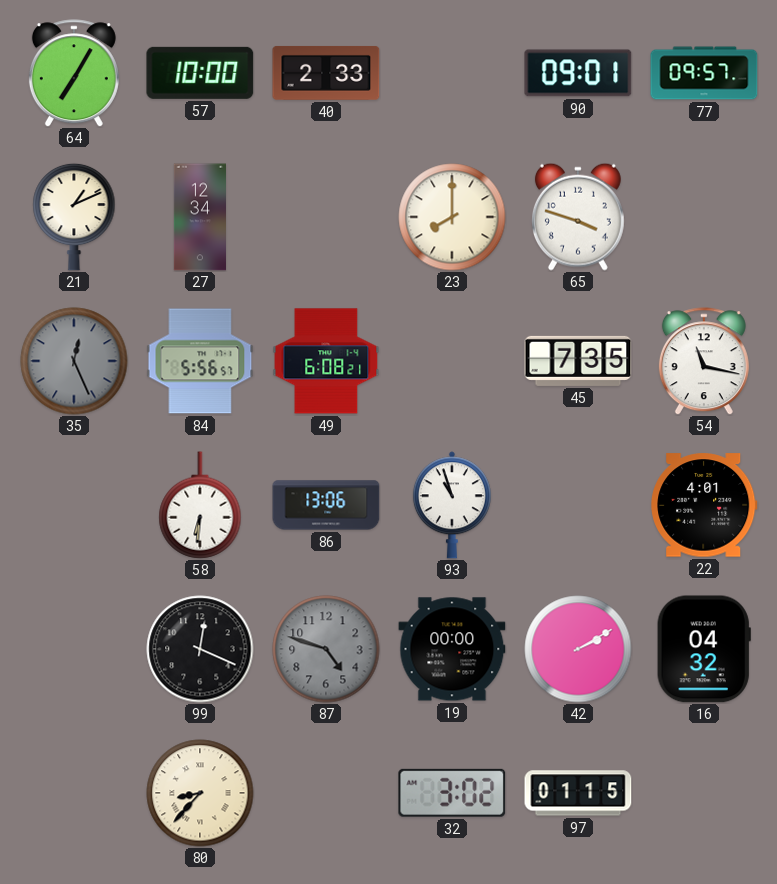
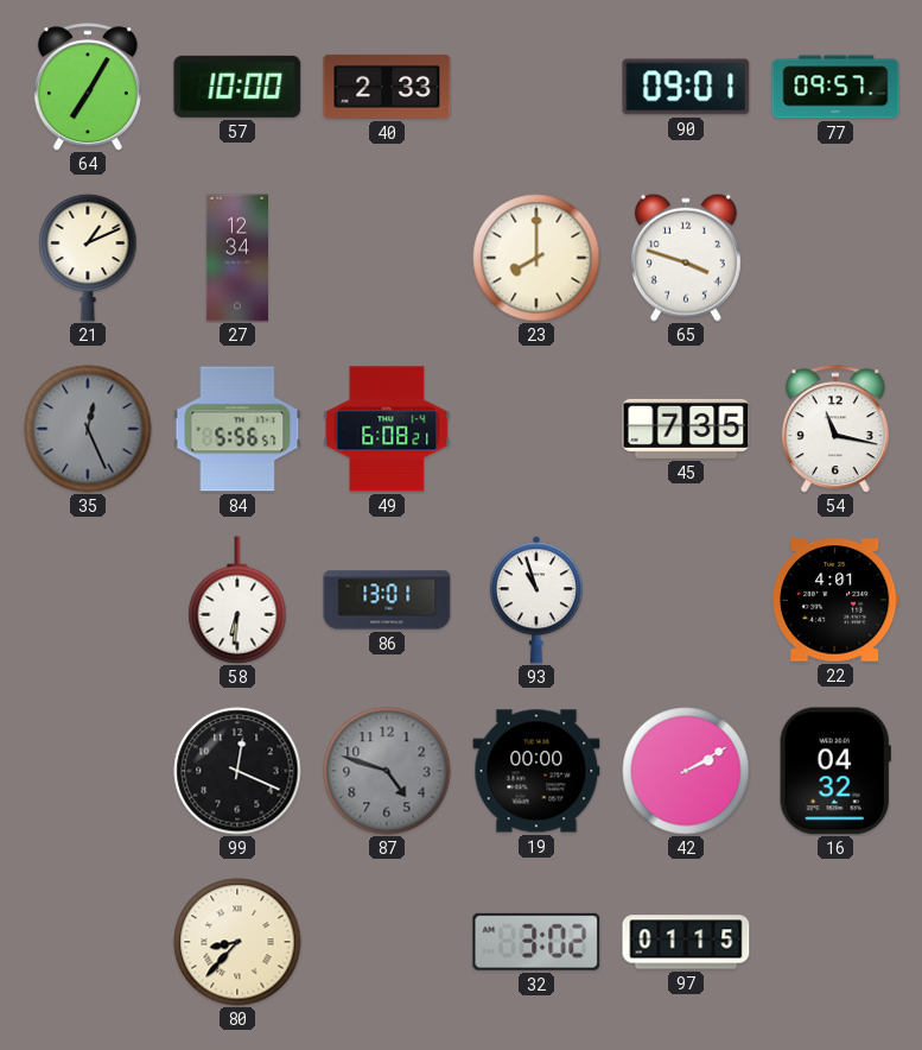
86: 13:06 -> 13:01
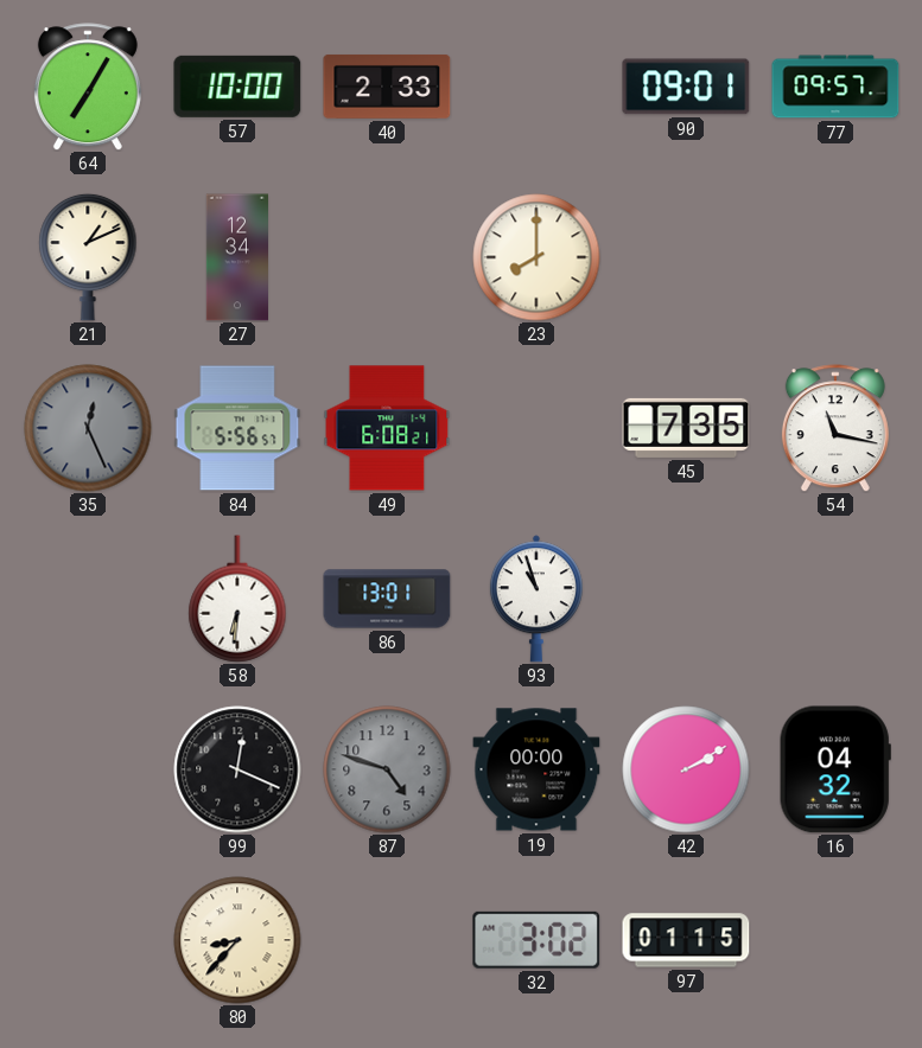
65: 3:48 -> none
22: 4:01 -> none
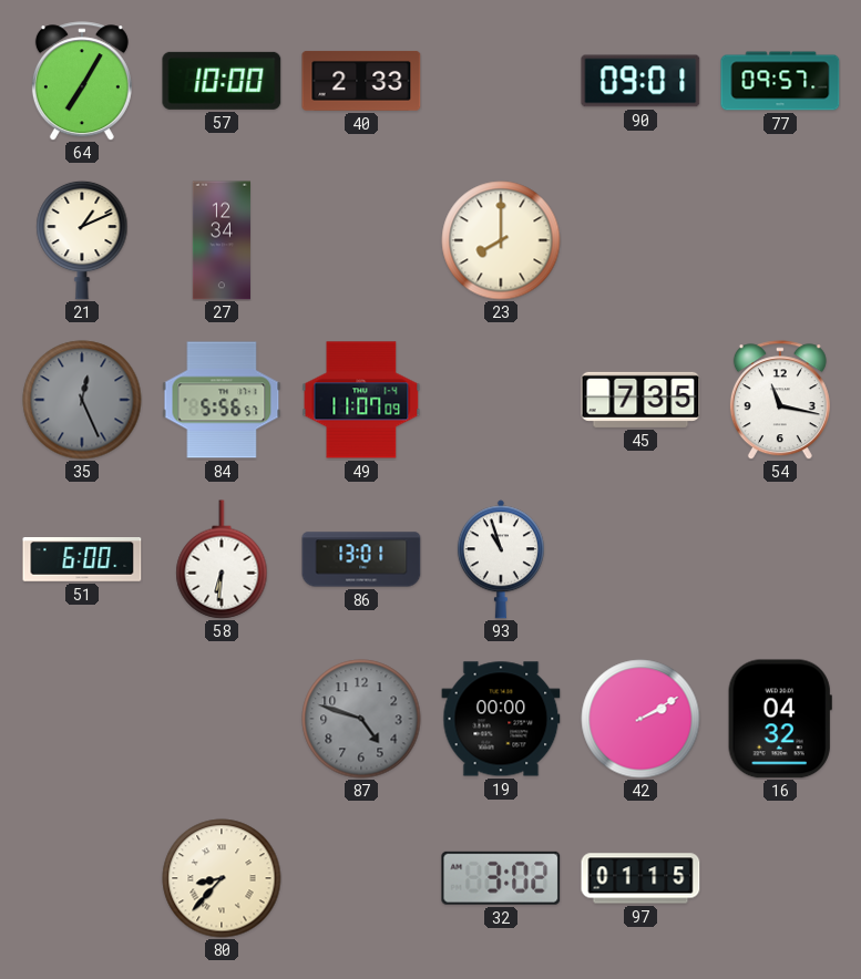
49: 6:08 -> 11:07
51: none -> 6:00
99: 12:19 -> none
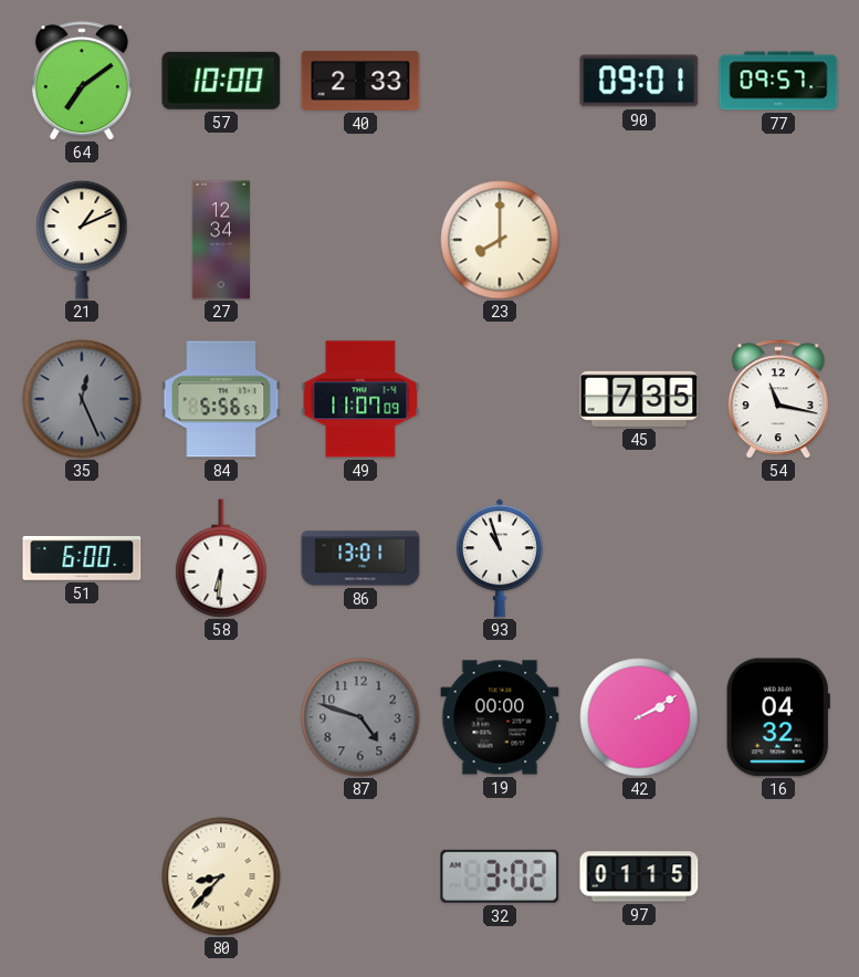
64: 7:05 -> 7:09
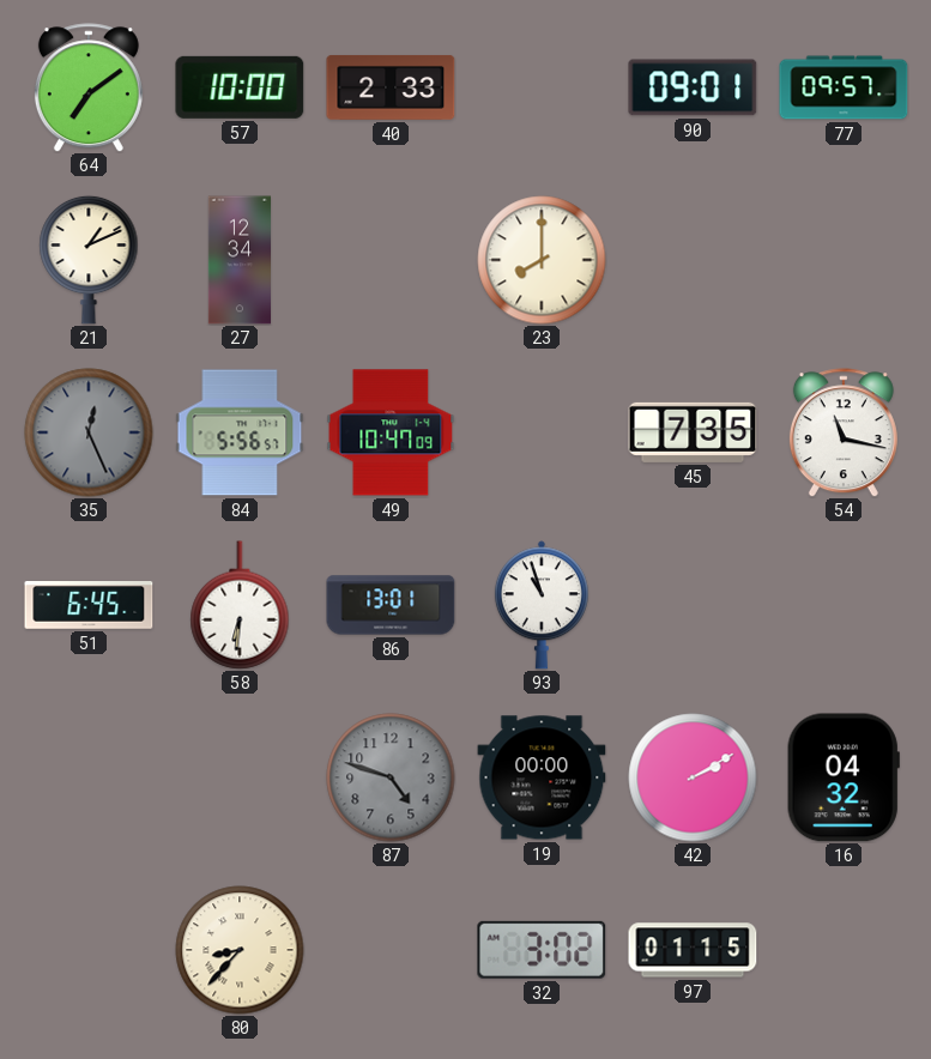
49: 11:07 -> 10:47
51: 6:00 -> 6:45
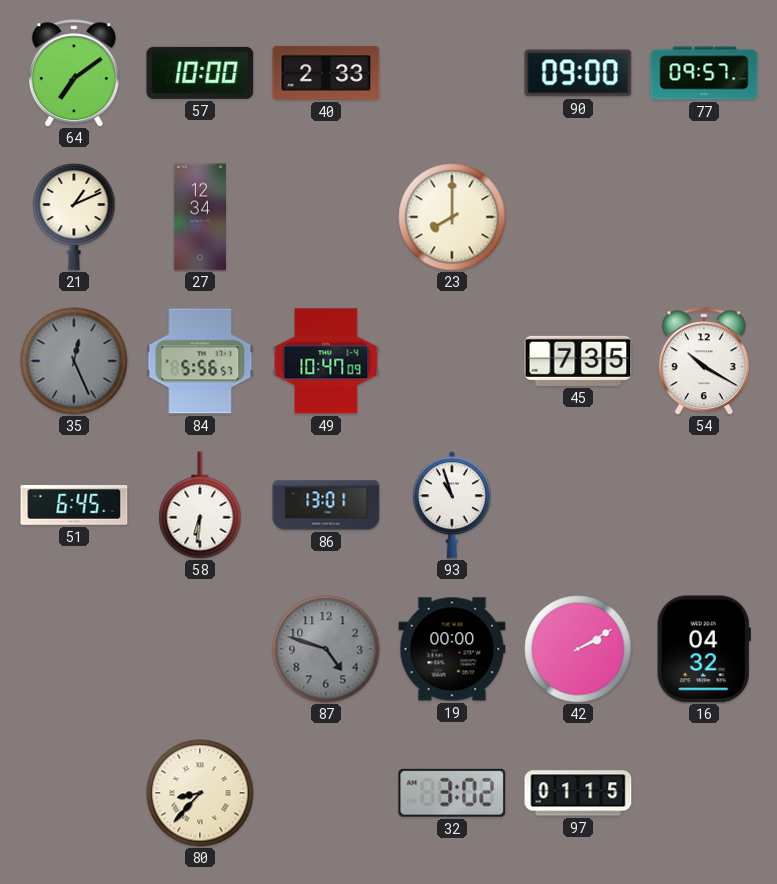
90: 09:01 -> 09:00
54: 11:17 -> 10:20
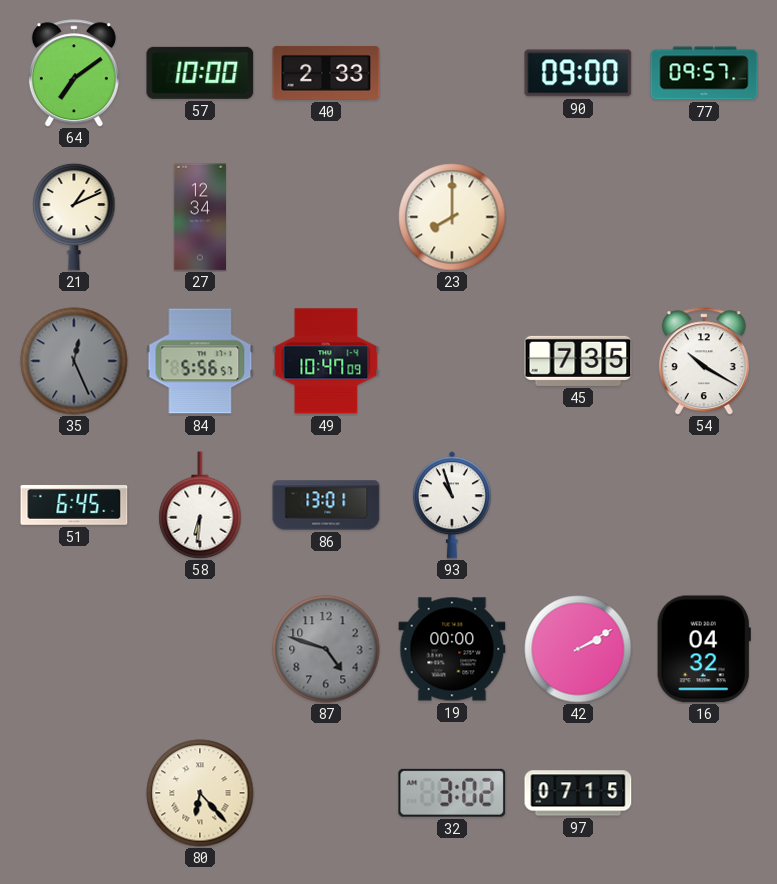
80: 8:37 -> 6:23
97: 01:15 -> 07:15
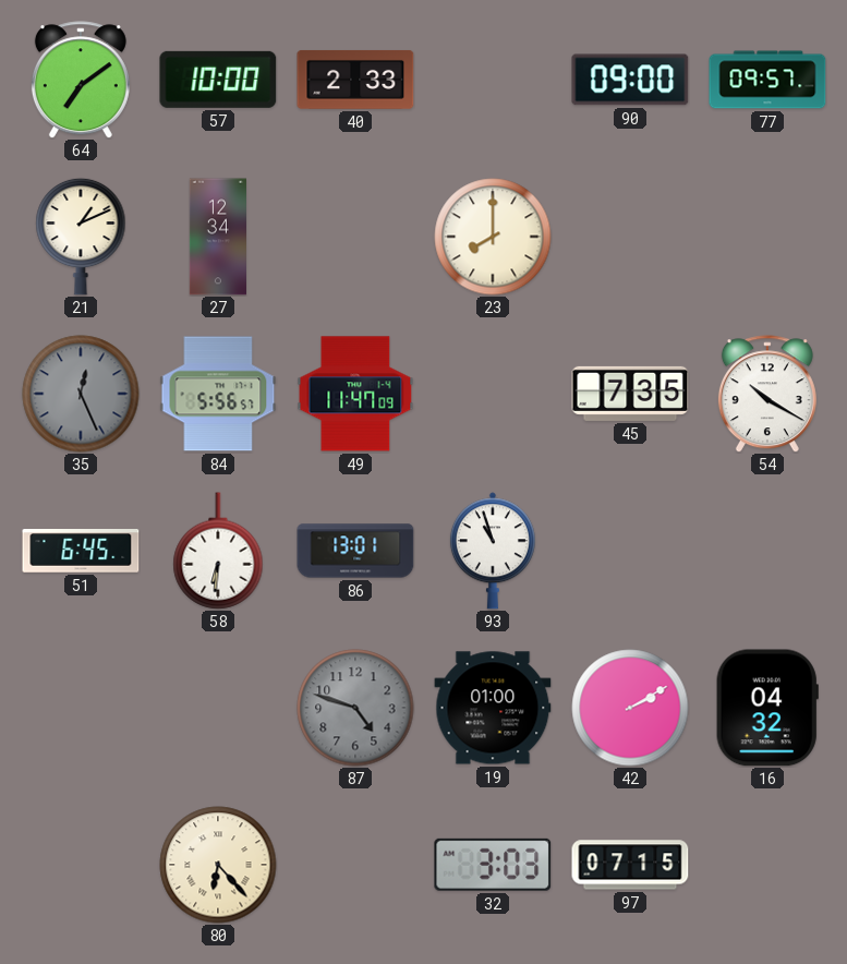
49: 10:47 -> 11:47
19: 00:00 -> 01:00
32: 3:02 -> 3:03
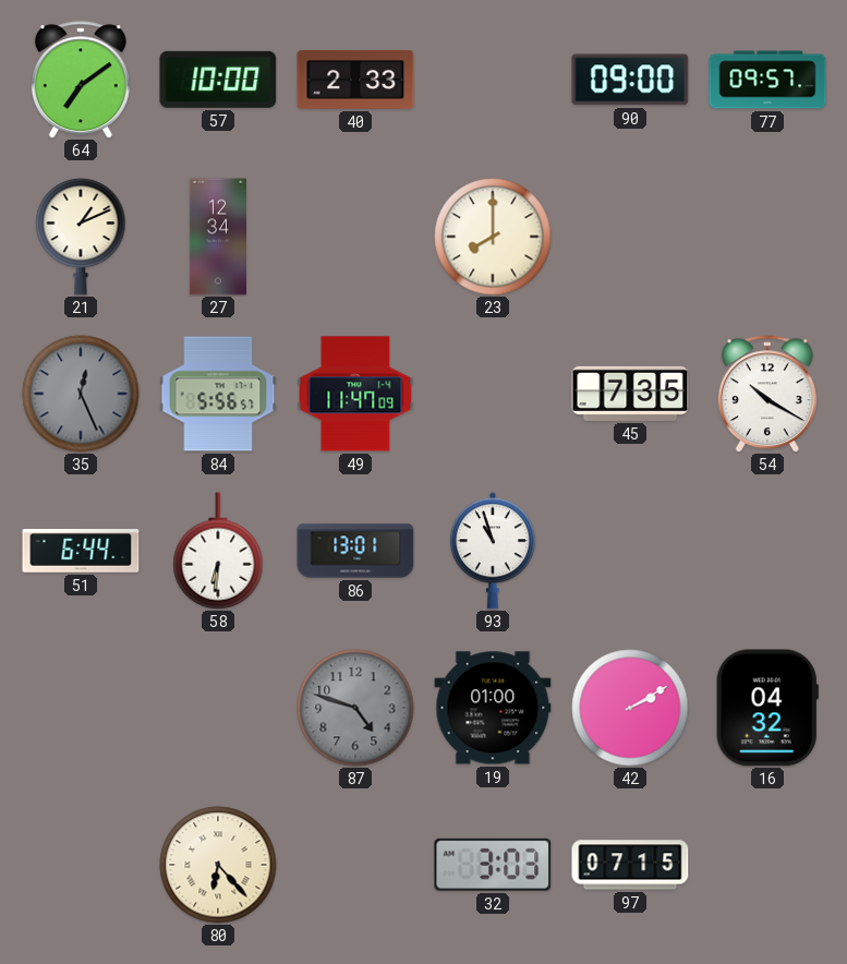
51: 6:45 -> 6:44
